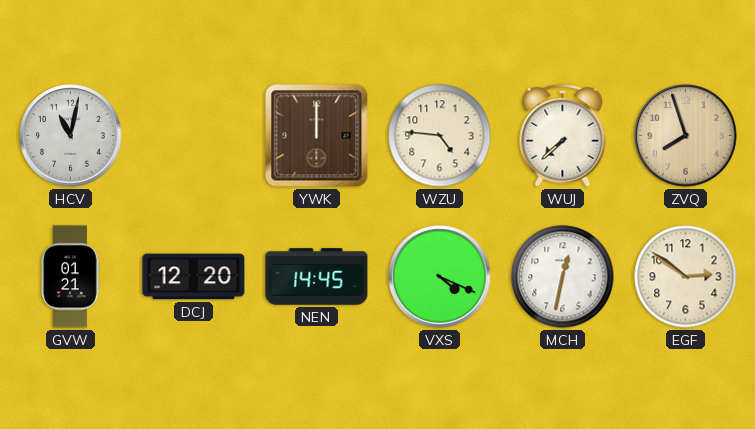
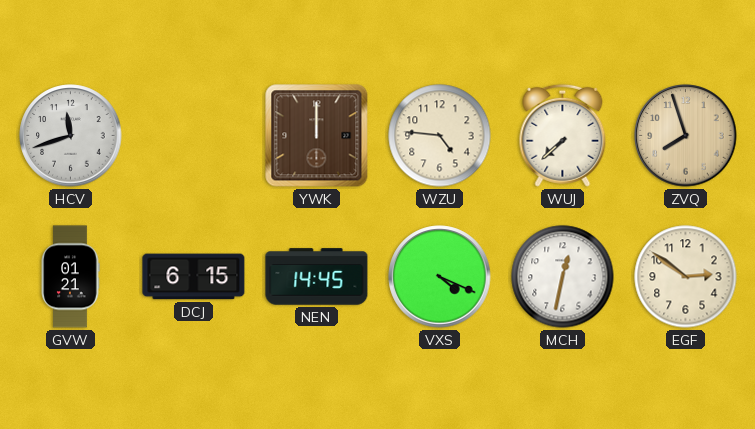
HCV: 11:02 -> 11:42
DCJ: 12:20 -> 6:15
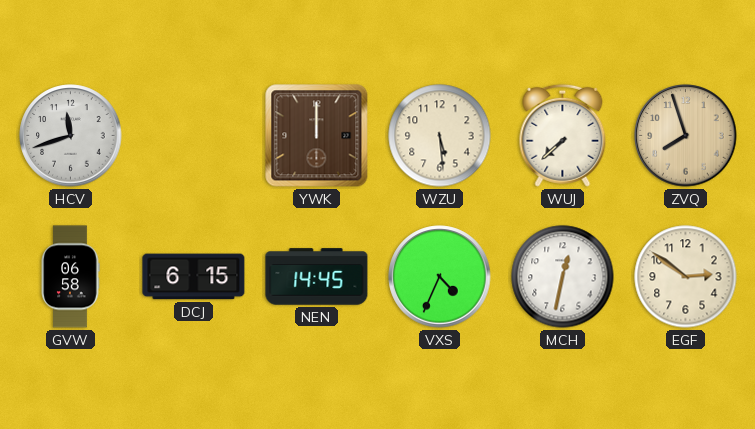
WZU: 4:46 -> 5:29
GVW: 01:21 -> 06:58
VXS: 4:19 -> 4:34
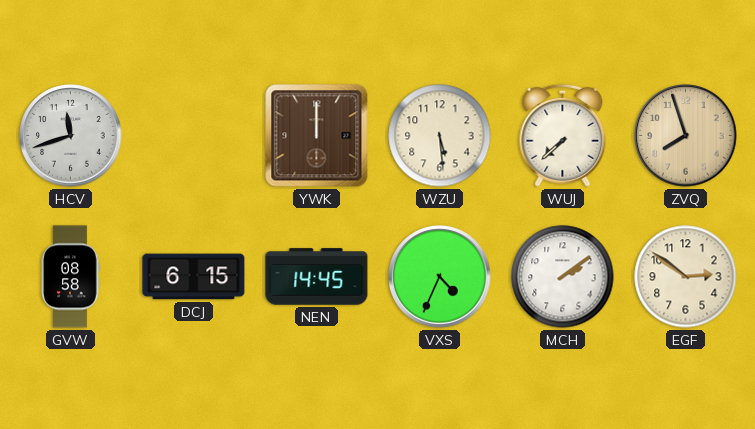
GVW: 06:58 -> 08:58
MCH: 12:32 -> 2:09
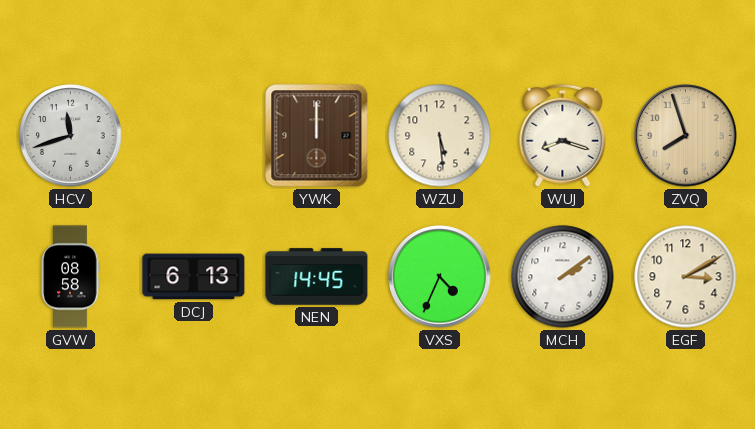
WUJ: 7:38 -> 8:18
DCJ: 6:15 -> 6:13
EGF: 2:51 -> 3:10
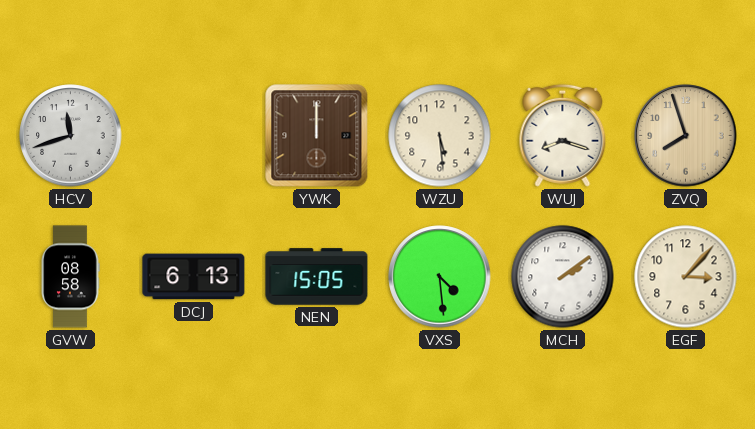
NEN: 14:45 -> 15:05
VXS: 4:34 -> 4:29
EGF: 3:10 -> 3:07
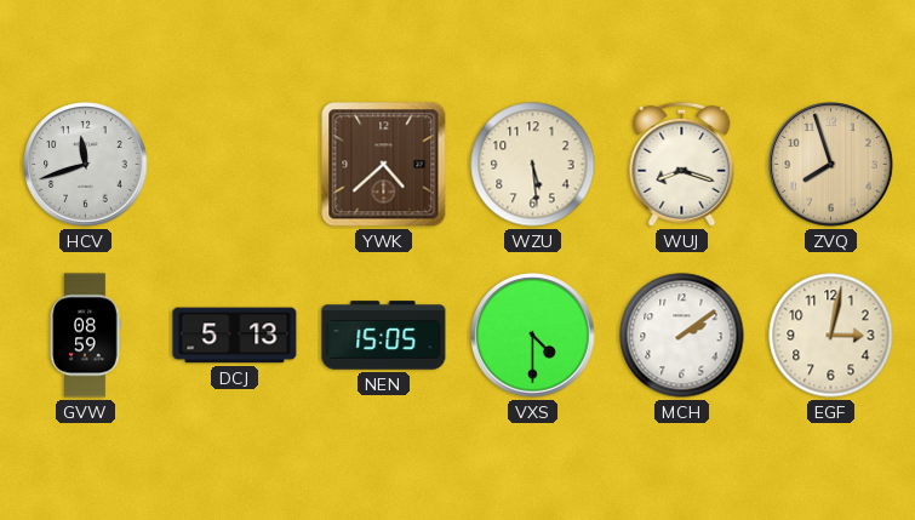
YWK: 12:00 -> 4:38
GVW: 08:58 -> 08:59
DCJ: 6:13 -> 5:13
VXS: 4:29 -> 4:30
EGF: 3:07 -> 3:02
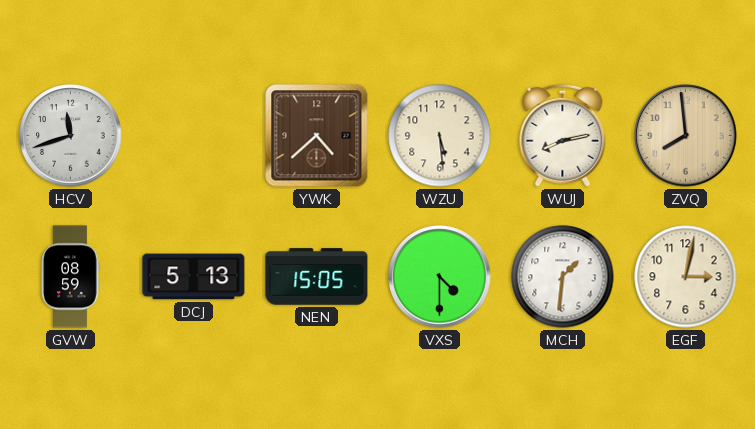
WUJ: 8:18 -> 8:13
ZVQ: 7:57 -> 7:59
MCH: 2:09 -> 1:31
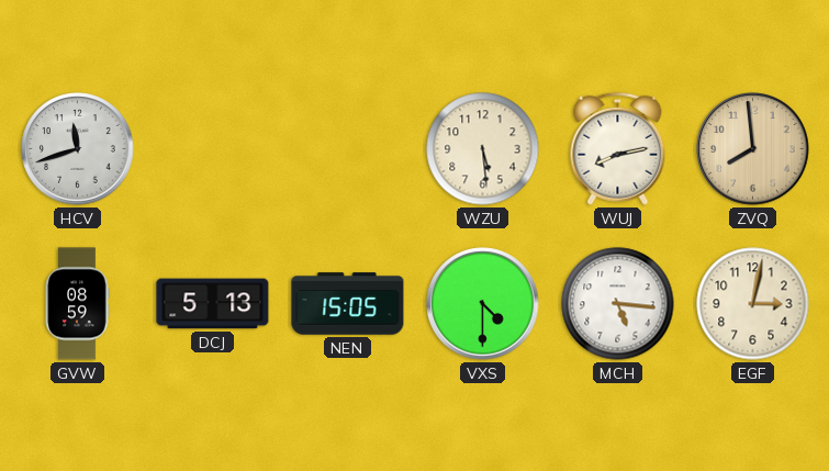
YWK: 4:38 -> none
MCH: 1:31 -> 5:16
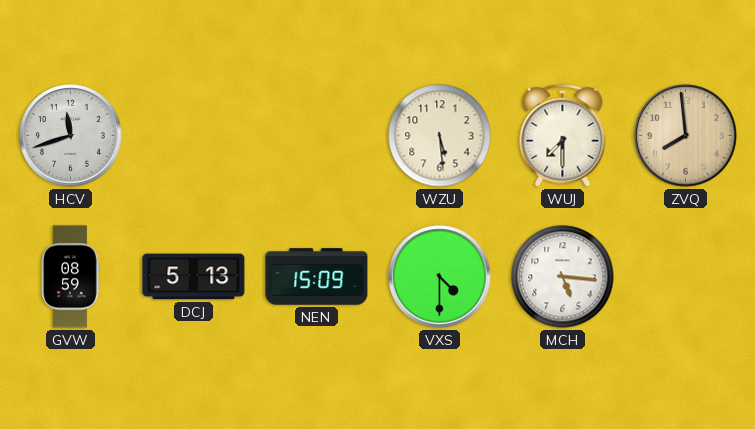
WUJ: 8:13 -> 7:30
NEN: 15:05 -> 15:09
EGF: 3:02 -> none
